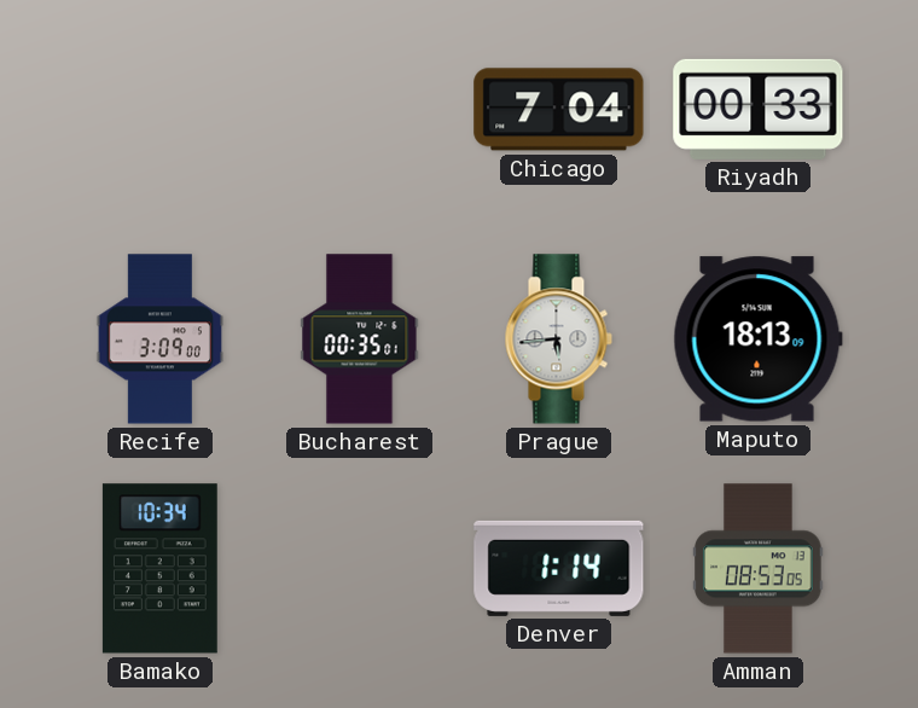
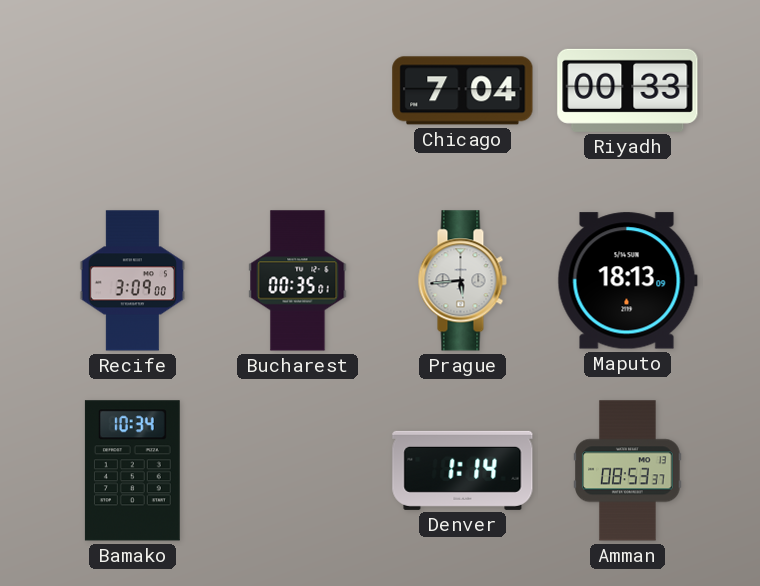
Amman: 08:53:05 -> 08:53:37
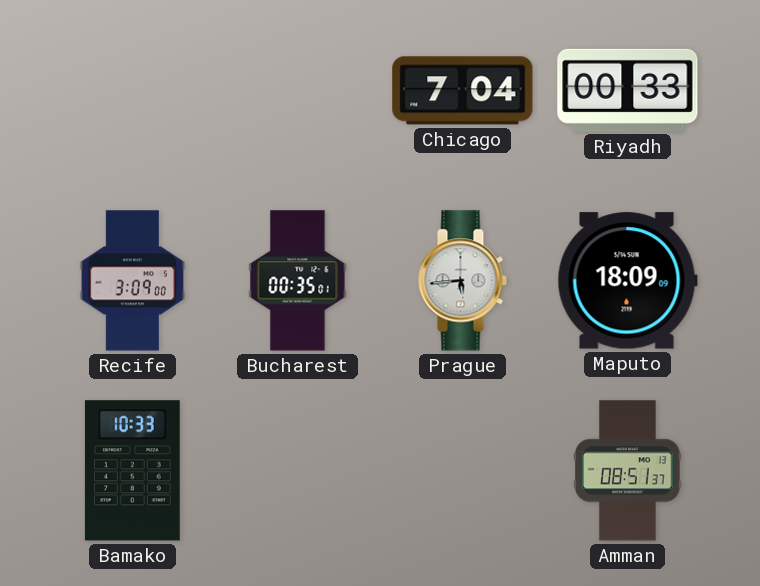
Maputo: 18:13 -> 18:09
Bamako: 10:34 -> 10:33
Denver: 1:14 -> none
Amman: 08:53 -> 08:51
